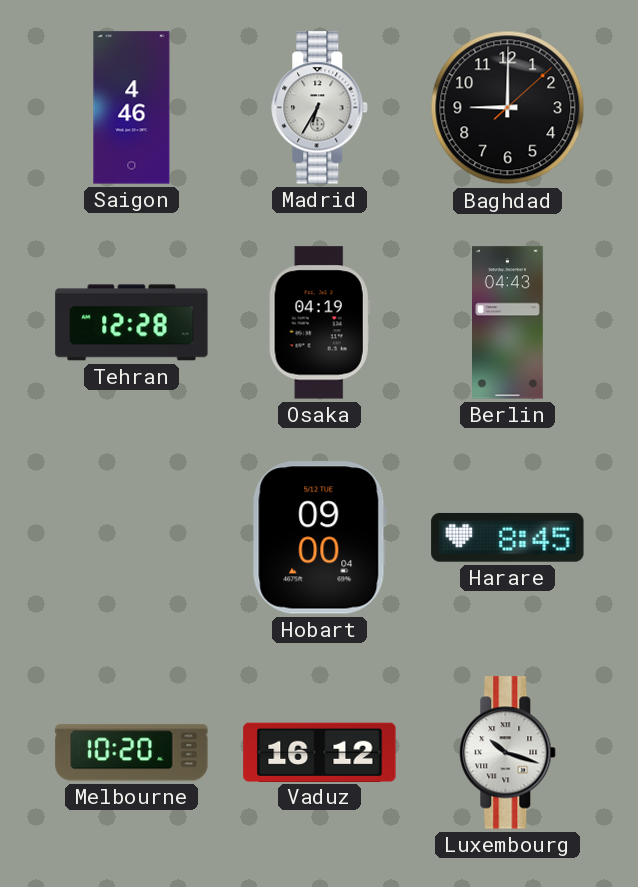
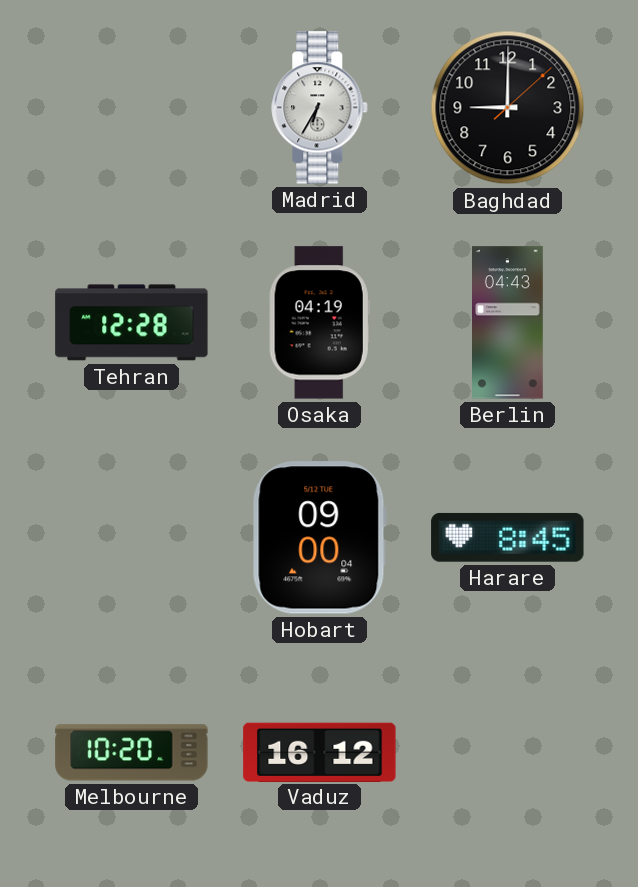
Saigon: 4:46 -> none
Luxembourg: 10:18 -> none
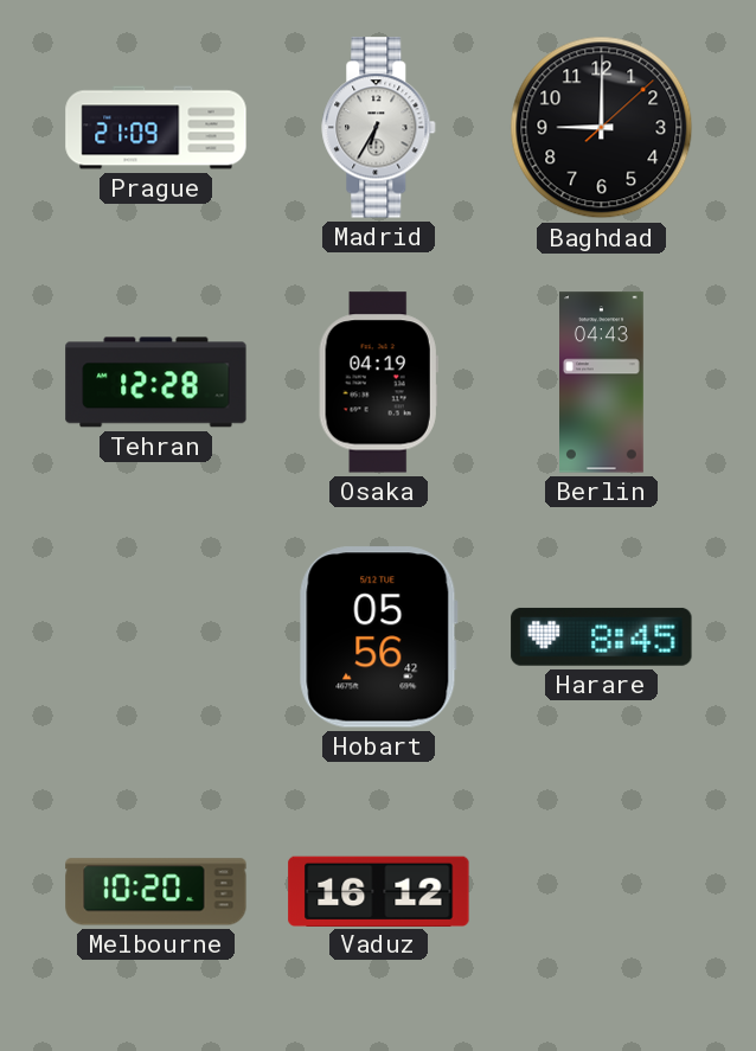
Prague: none -> 21:09
Hobart: 09:00 -> 05:56
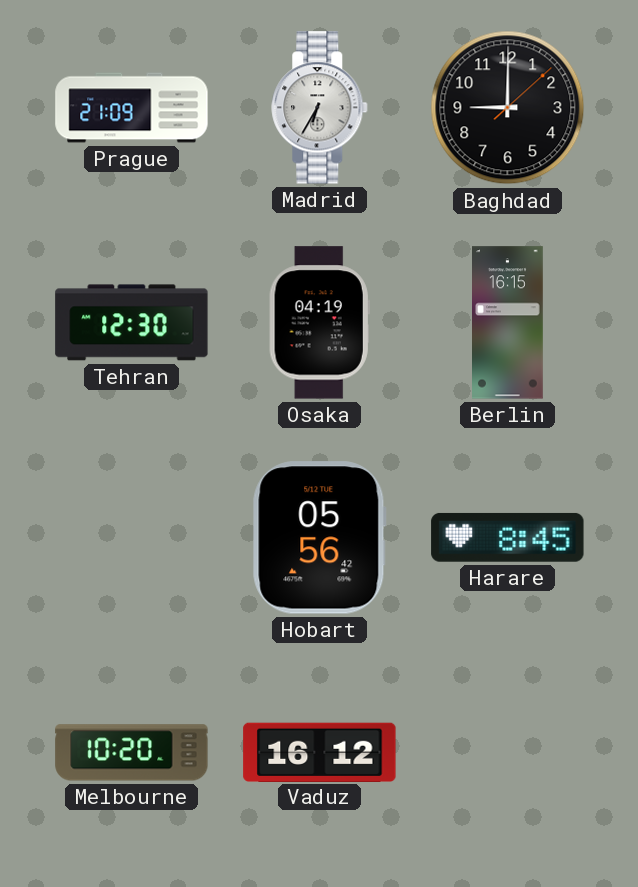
Tehran: 12:28 -> 12:30
Berlin: 04:43 -> 16:15
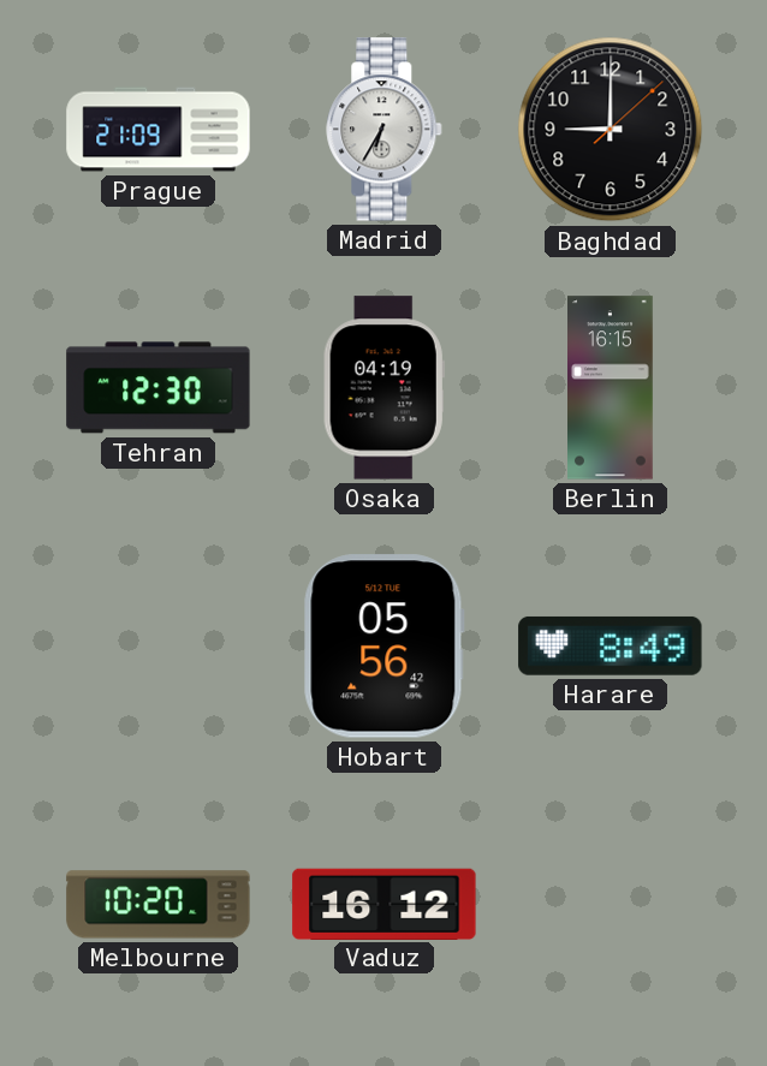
Harare: 8:45 -> 8:49
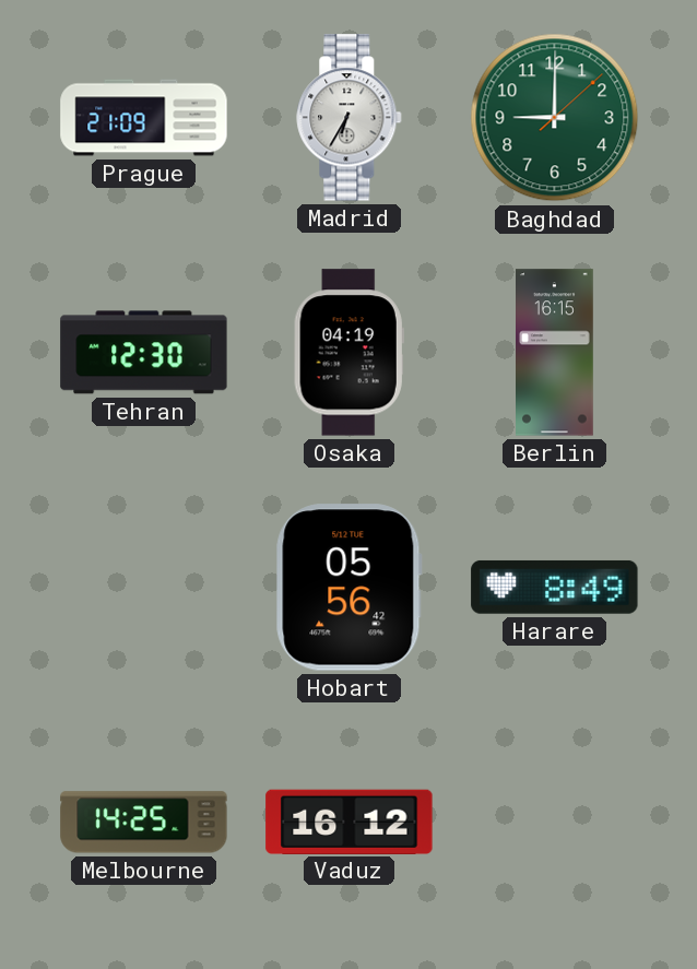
Baghdad dial: black -> green
Melbourne: 10:20 -> 14:25
